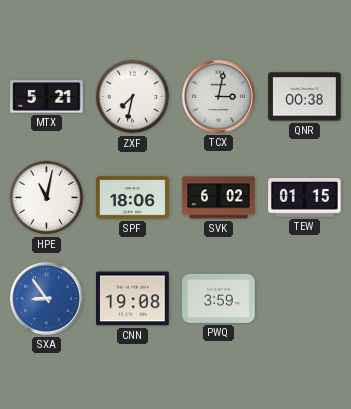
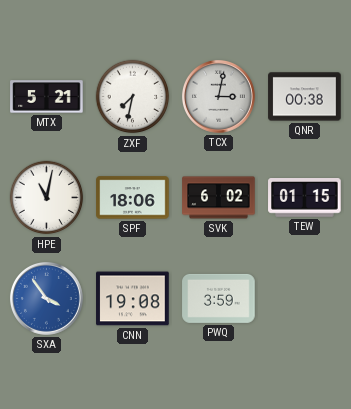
SXA: 8:54 -> 3:54
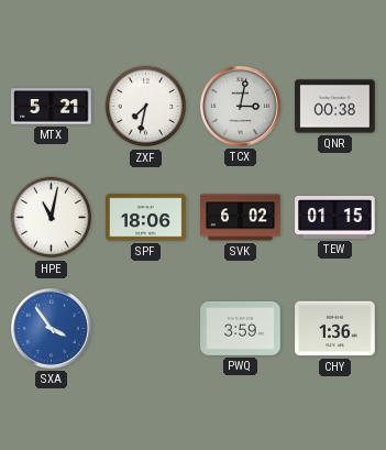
CNN: 19:08 -> none
CHY: none -> 1:36
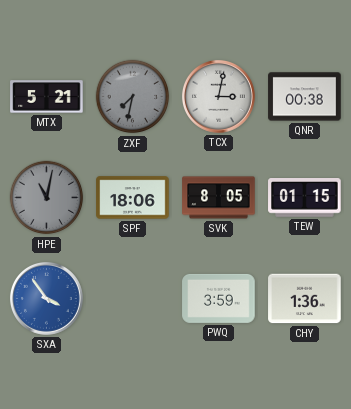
ZXF dial: white -> grey
HPE dial: white -> grey
SVK: 6:02 -> 8:05
